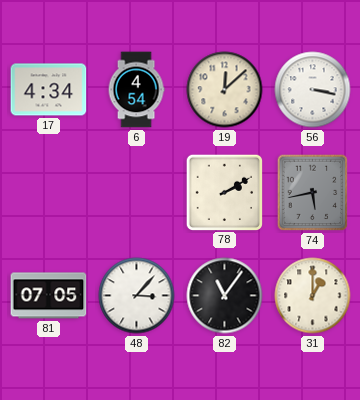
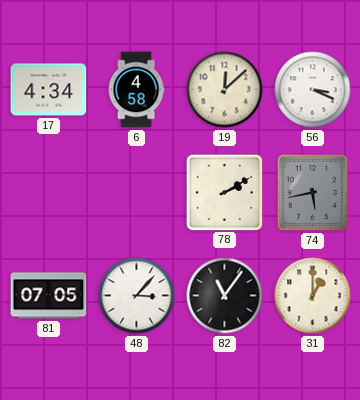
6: 4:54 -> 4:58
56: 3:17 -> 3:19
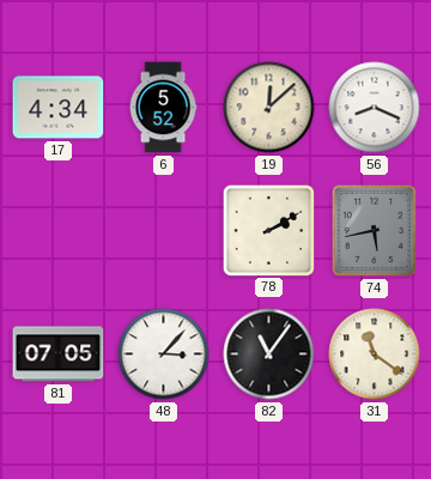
6: 4:58 -> 5:52
56: 3:19 -> 8:19
31: 1:00 -> 11:21
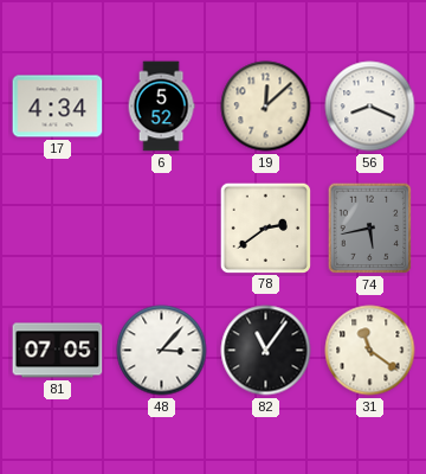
78: 2:10 -> 2:39
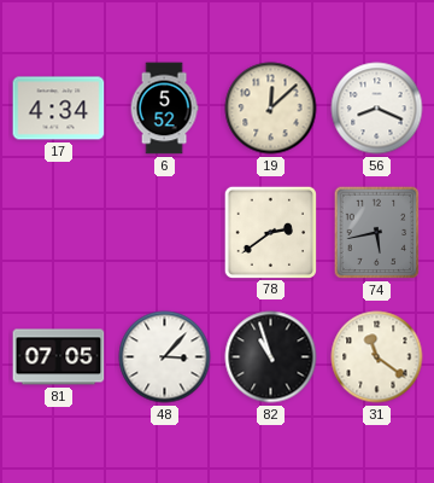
82: 11:06 -> 10:57
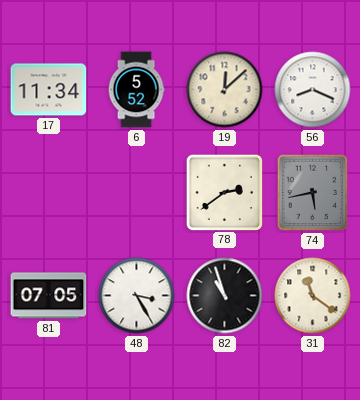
17: 4:34 -> 11:34
48: 3:07 -> 3:25
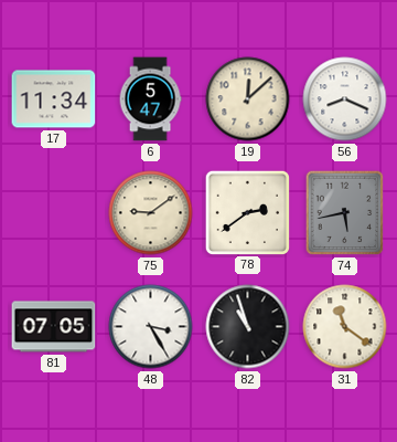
6: 5:52 -> 5:47
75: none -> 9:09
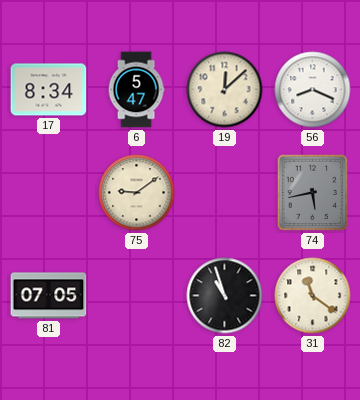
17: 11:34 -> 8:34
78: 2:39 -> none
48: 3:25 -> none
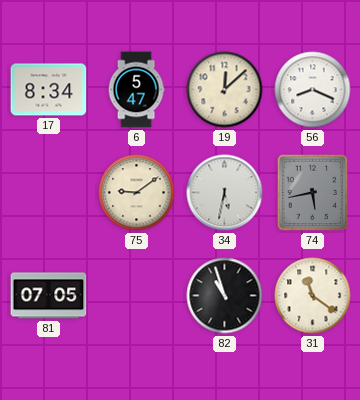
34: none -> 5:32
